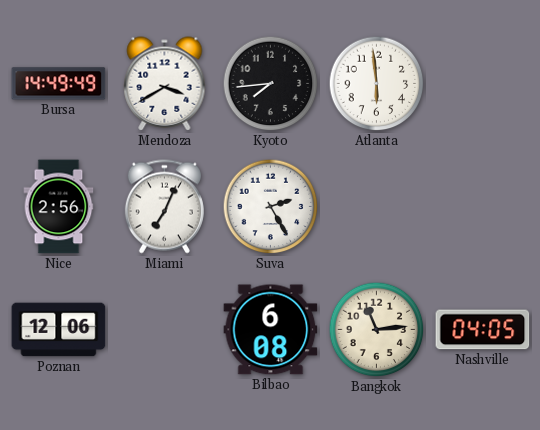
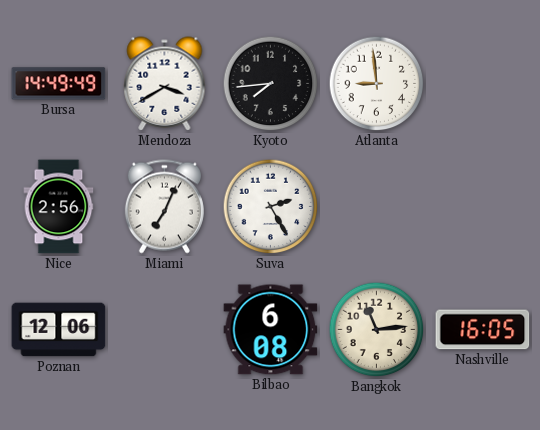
Atlanta: 5:59 -> 8:59
Nashville: 04:05 -> 16:05
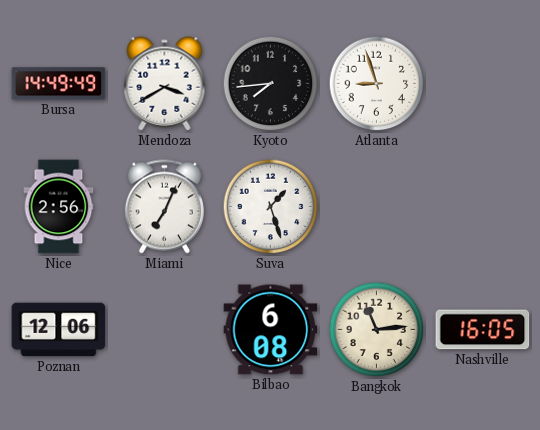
Atlanta: 8:59 -> 8:57
Suva: 2:25 -> 1:27
